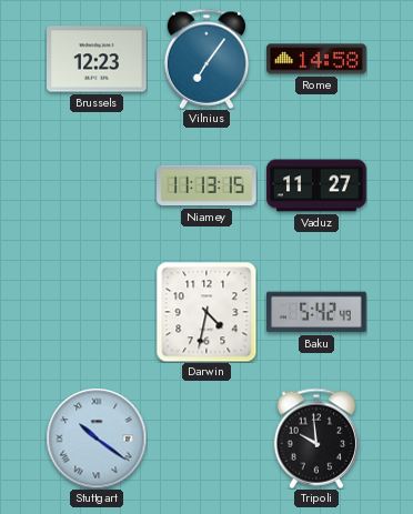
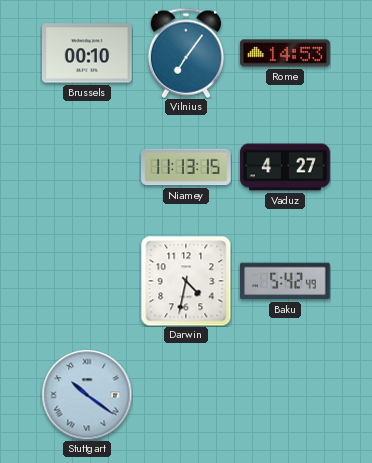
Brussels: 12:23 -> 00:10
Rome: 14:58 -> 14:53
Vaduz: 11:27 -> 4:27
Tripoli: 9:59 -> none
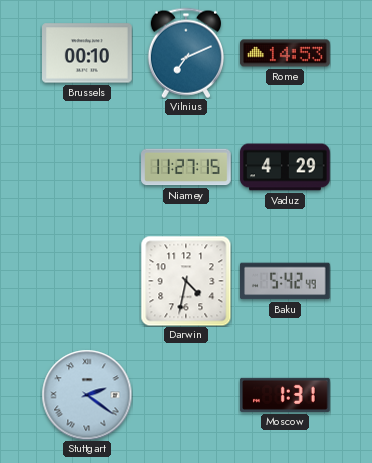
Vilnius: 7:06 -> 7:11
Niamey: 11:13 -> 11:27
Vaduz: 4:27 -> 4:29
Stuttgart: 10:21 -> 2:21
Moscow: none -> 1:31
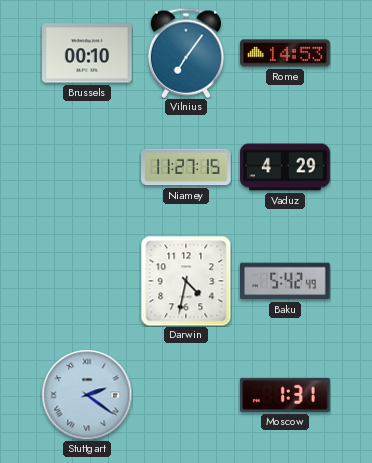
Vilnius: 7:11 -> 7:06
